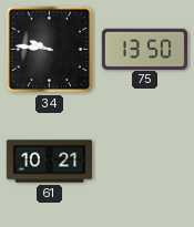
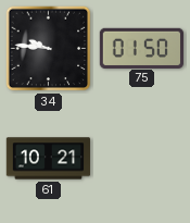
75: 13:50 -> 01:50
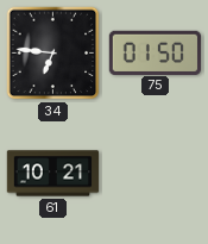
34: 9:46 -> 6:46
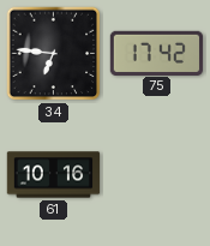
75: 01:50 -> 17:42
61: 10:21 -> 10:16
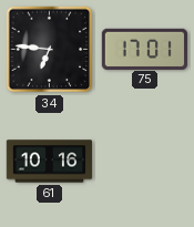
75: 17:42 -> 17:01
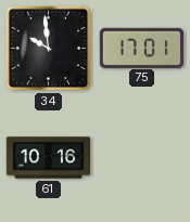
34: 6:46 -> 9:59
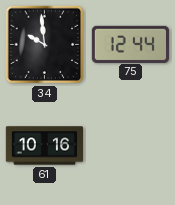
75: 17:01 -> 12:44
